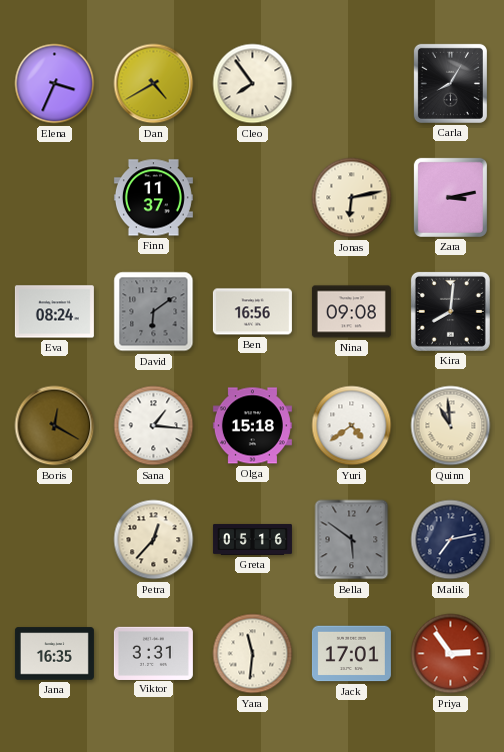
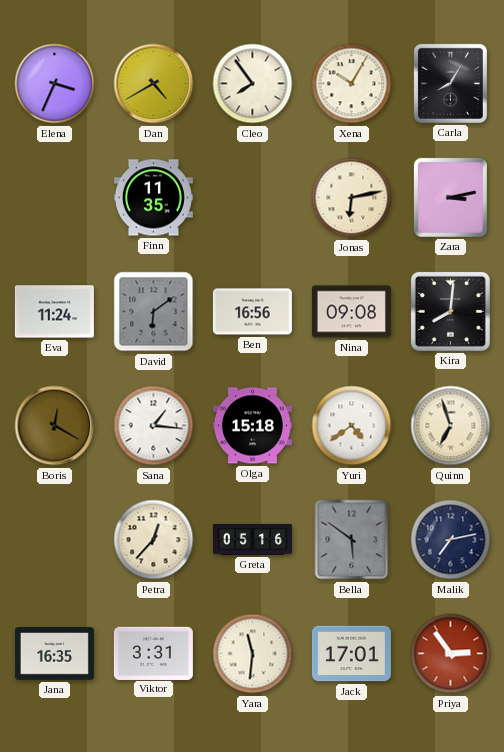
Xena: none -> 10:05
Finn: 11:37 -> 11:35
Eva: 08:24 -> 11:24
Quinn: 10:59 -> 6:57
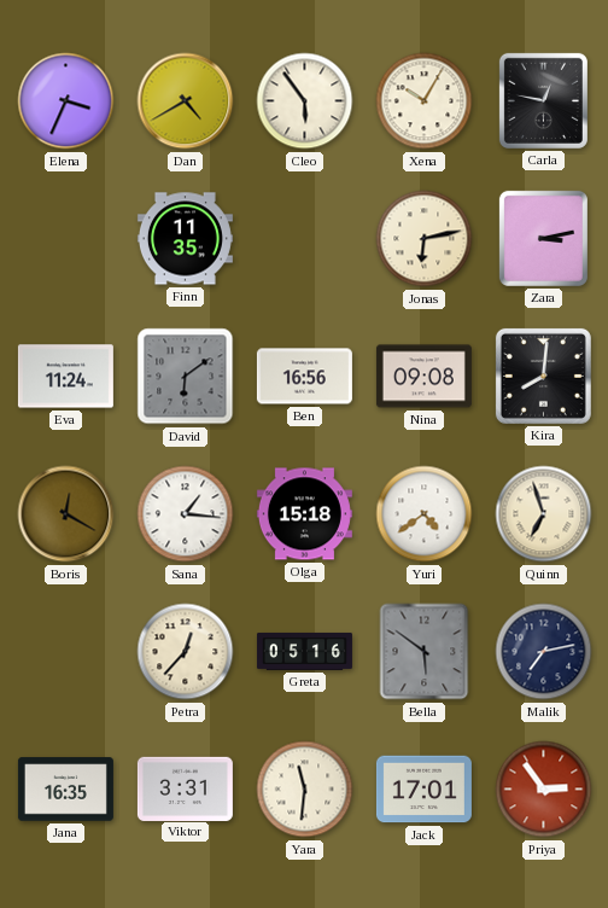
Cleo: 7:54 -> 5:54
Carla: 8:05 -> 12:47
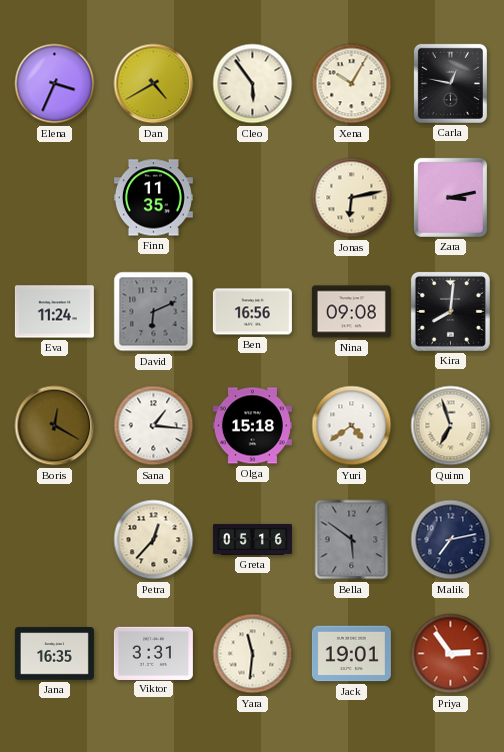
David: 6:09 -> 6:11
Jack: 17:01 -> 19:01
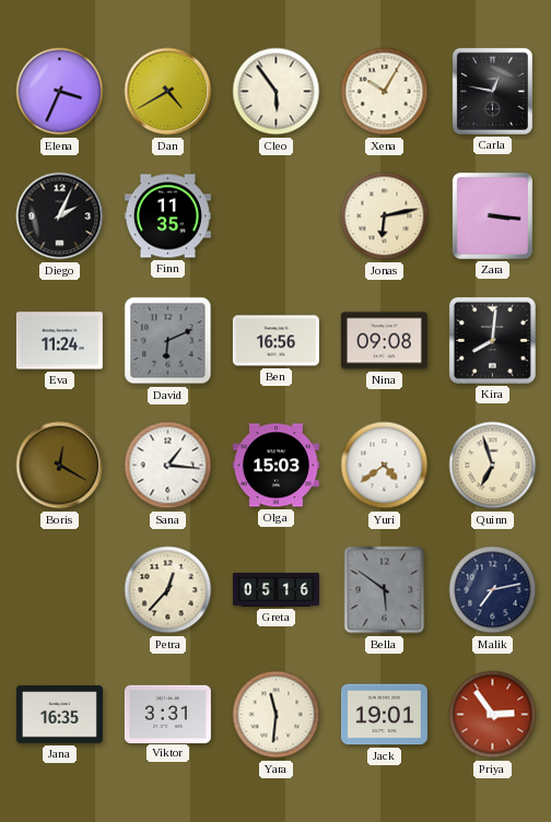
Diego: none -> 2:04
Zara: 3:13 -> 3:16
Olga: 15:18 -> 15:03
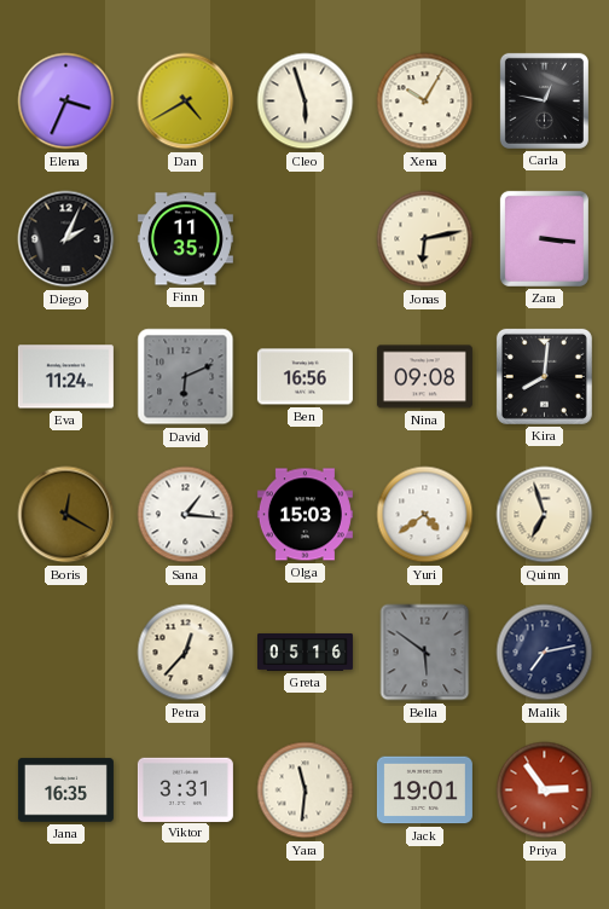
Cleo: 5:54 -> 5:57
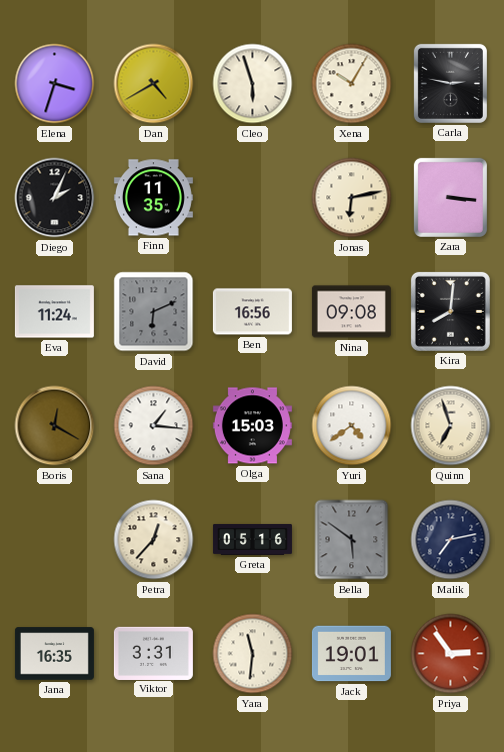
Elena: 3:34 -> 3:33
Carla: 12:47 -> 2:47
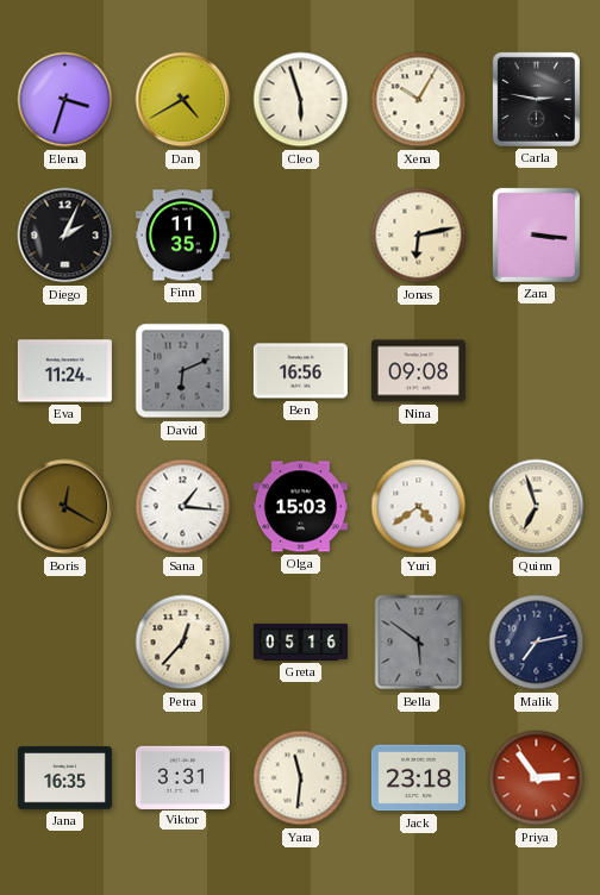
Kira: 8:01 -> none
Jack: 19:01 -> 23:18
